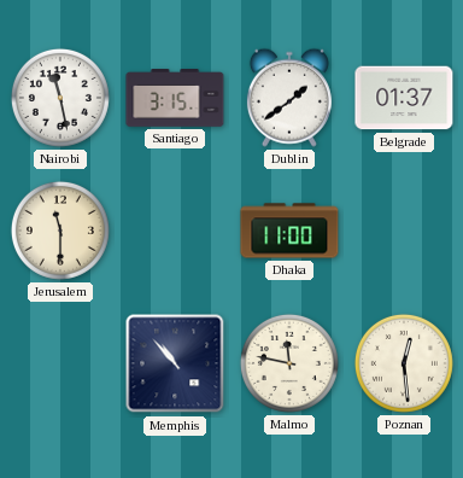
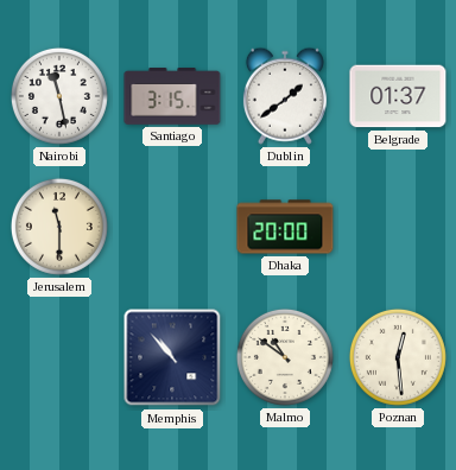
Dhaka: 11:00 -> 20:00
Malmo: 11:47 -> 10:51
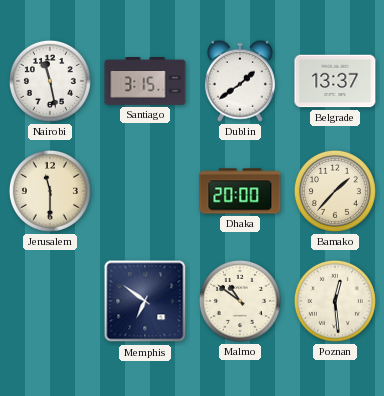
Belgrade: 01:37 -> 13:37
Bamako: none -> 1:37
Memphis: 10:53 -> 6:51
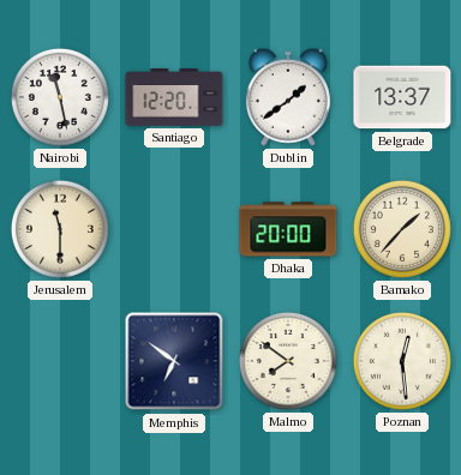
Santiago: 3:15 -> 12:20
Malmo: 10:51 -> 7:51
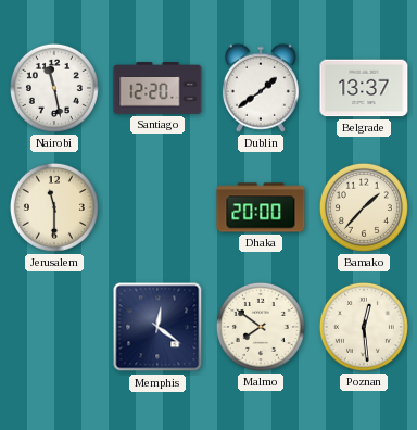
Memphis: 6:51 -> 12:21
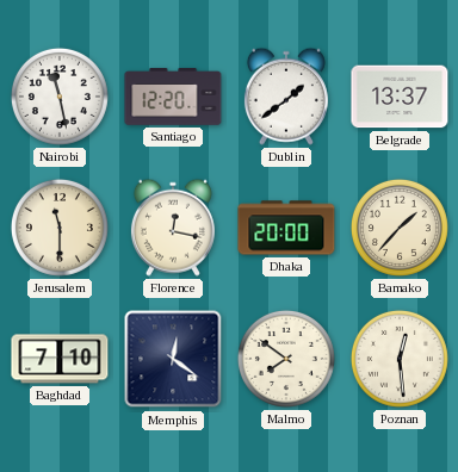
Florence: none -> 12:17
Baghdad: none -> 7:10
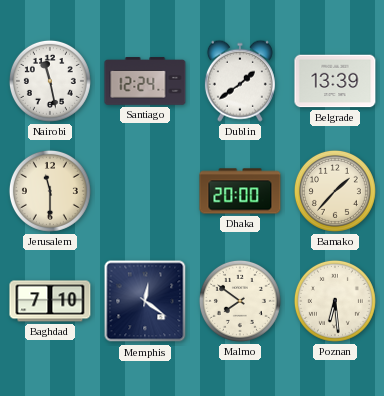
Santiago: 12:20 -> 12:24
Belgrade: 13:37 -> 13:39
Florence: 12:17 -> none
Poznan: 12:29 -> 6:29
